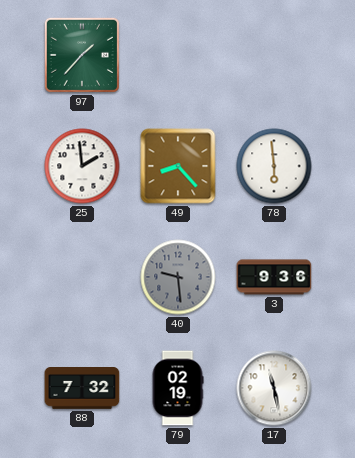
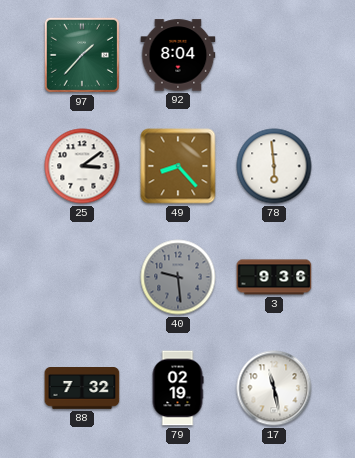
92: none -> 8:04
25: 1:59 -> 3:09
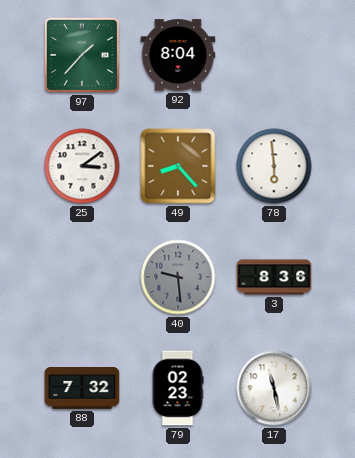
3: 9:36 -> 8:36
79: 02:19 -> 02:23
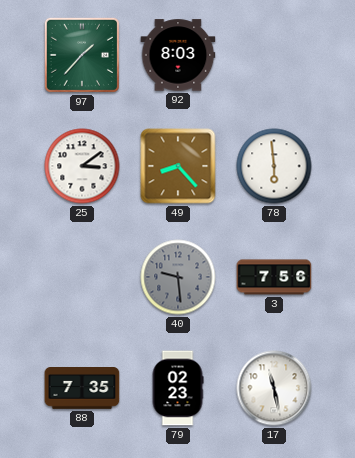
92: 8:04 -> 8:03
3: 8:36 -> 7:56
88: 7:32 -> 7:35
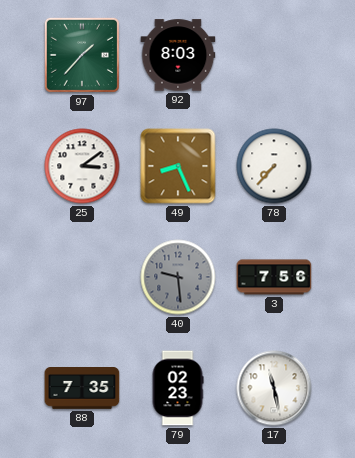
49: 8:23 -> 8:26
78: 5:59 -> 7:37
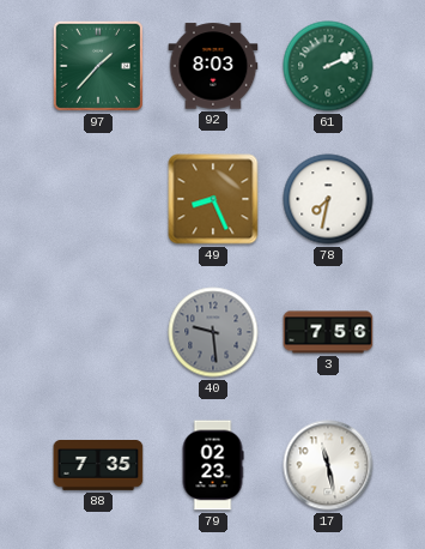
61: none -> 2:11
25: 3:09 -> none
78: 7:37 -> 7:32
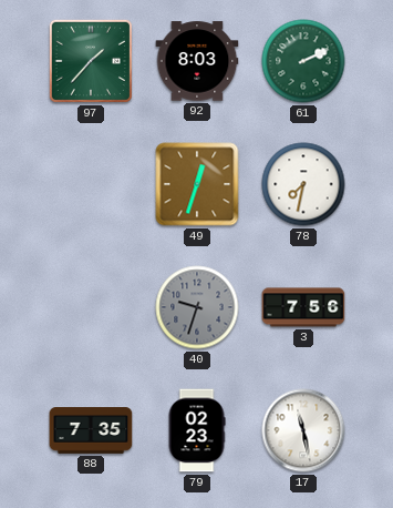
49: 8:26 -> 12:33
40: 9:29 -> 9:33
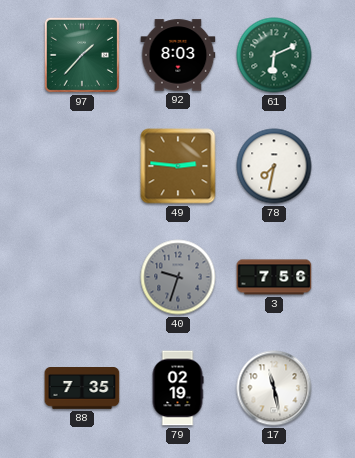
61: 2:11 -> 6:11
49: 12:33 -> 2:46
79: 02:23 -> 02:19
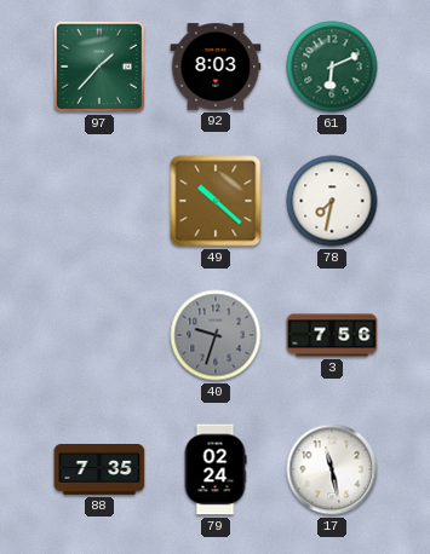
49: 2:46 -> 10:22
79: 02:19 -> 02:24
